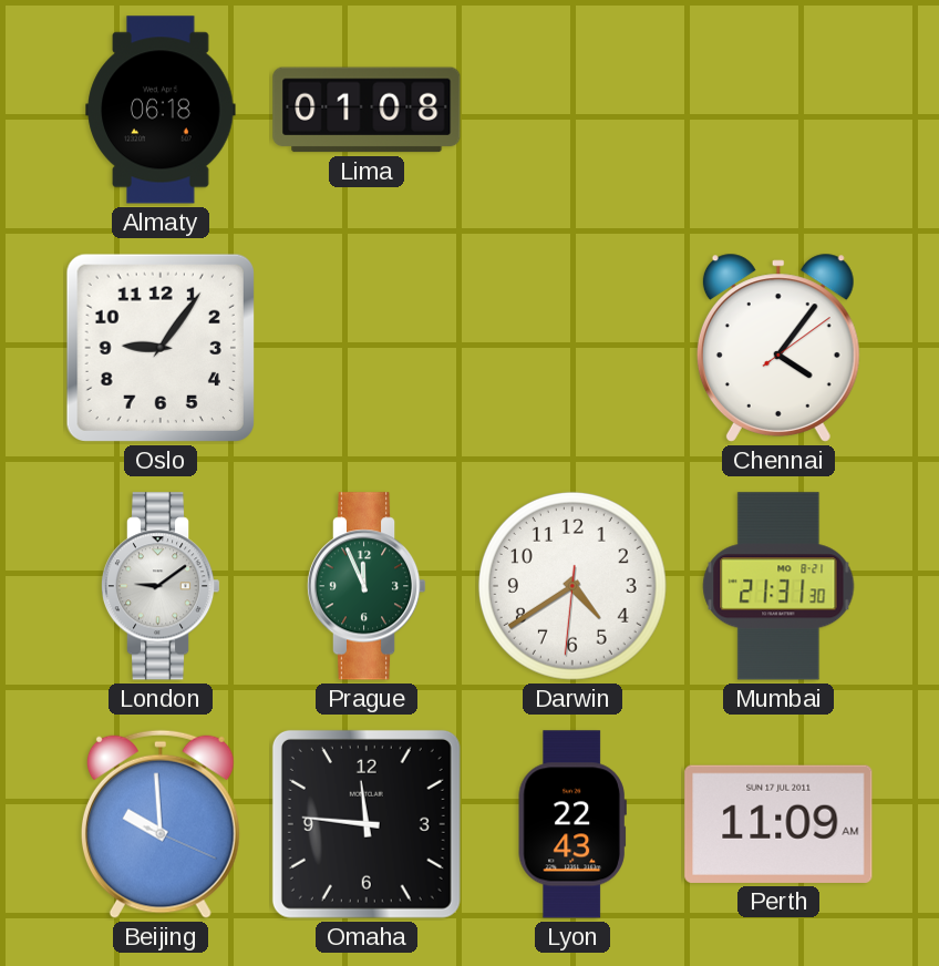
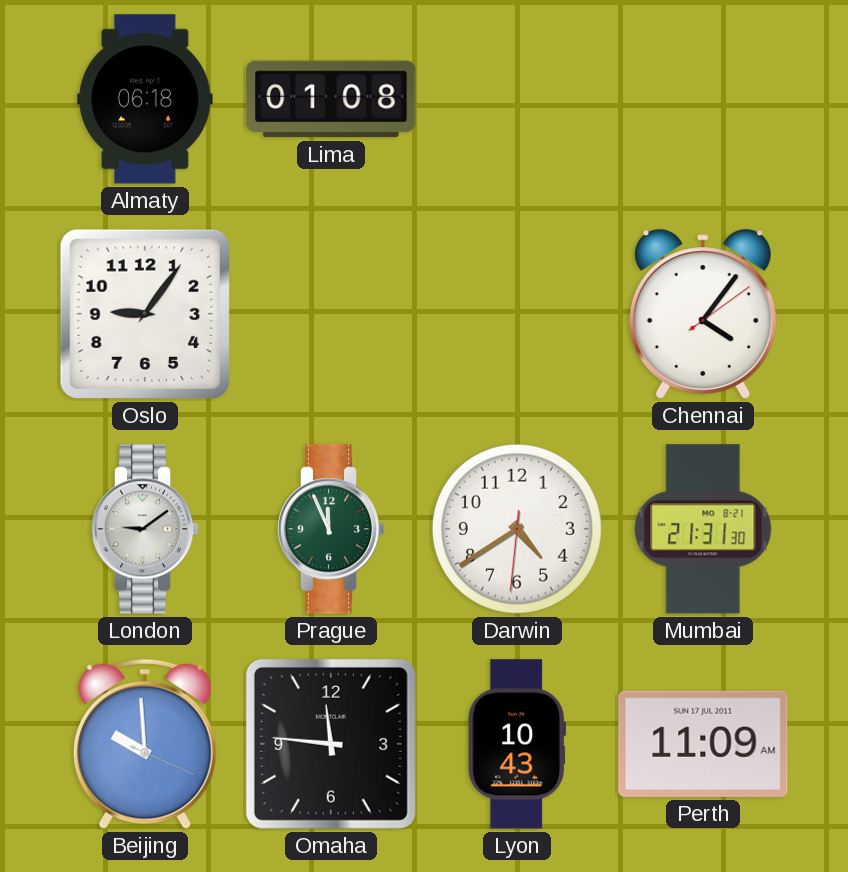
Lyon: 22:43 -> 10:43
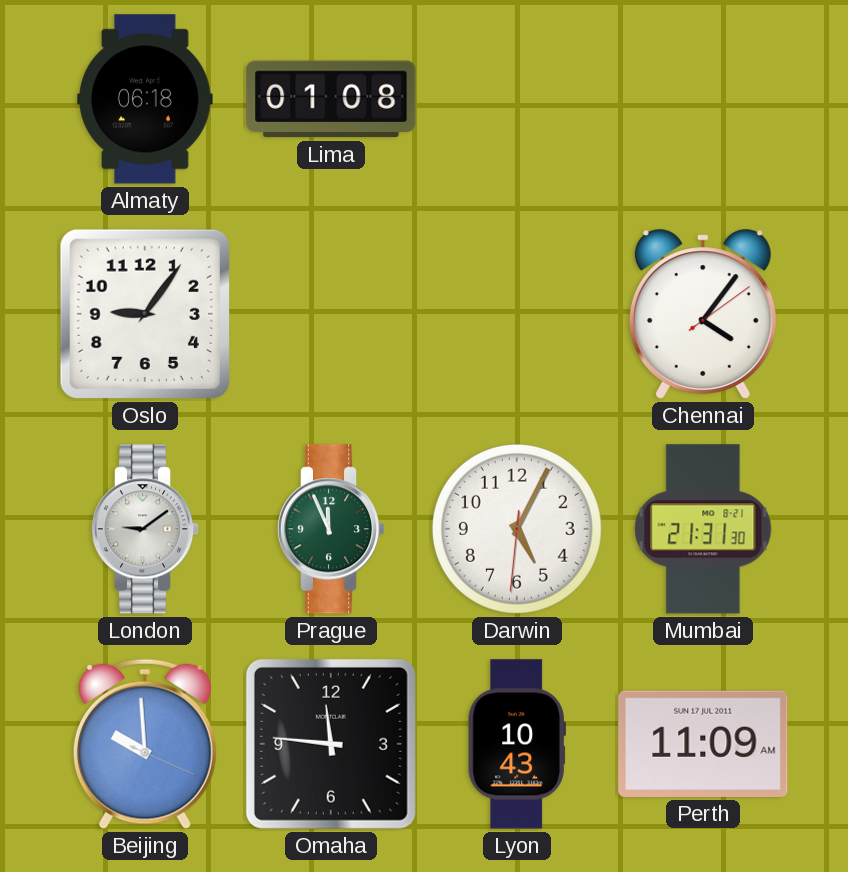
Darwin: 4:39 -> 5:04
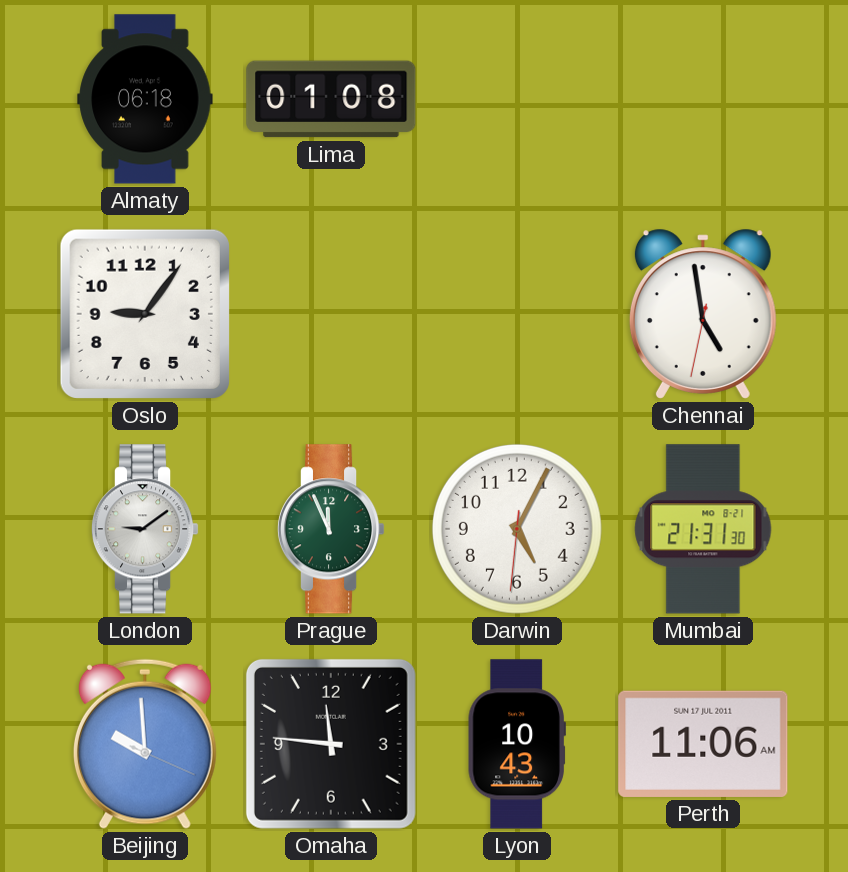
Chennai: 4:06 -> 4:58
Perth: 11:09 -> 11:06
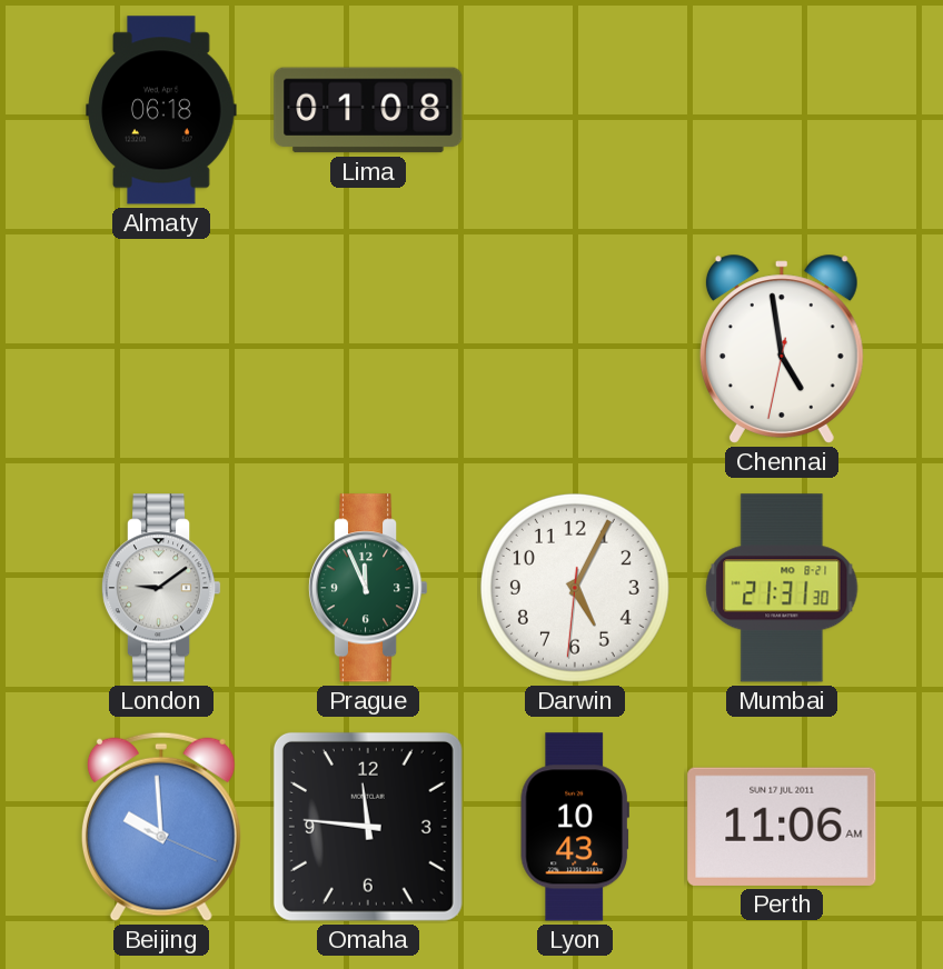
Oslo: 9:06 -> none
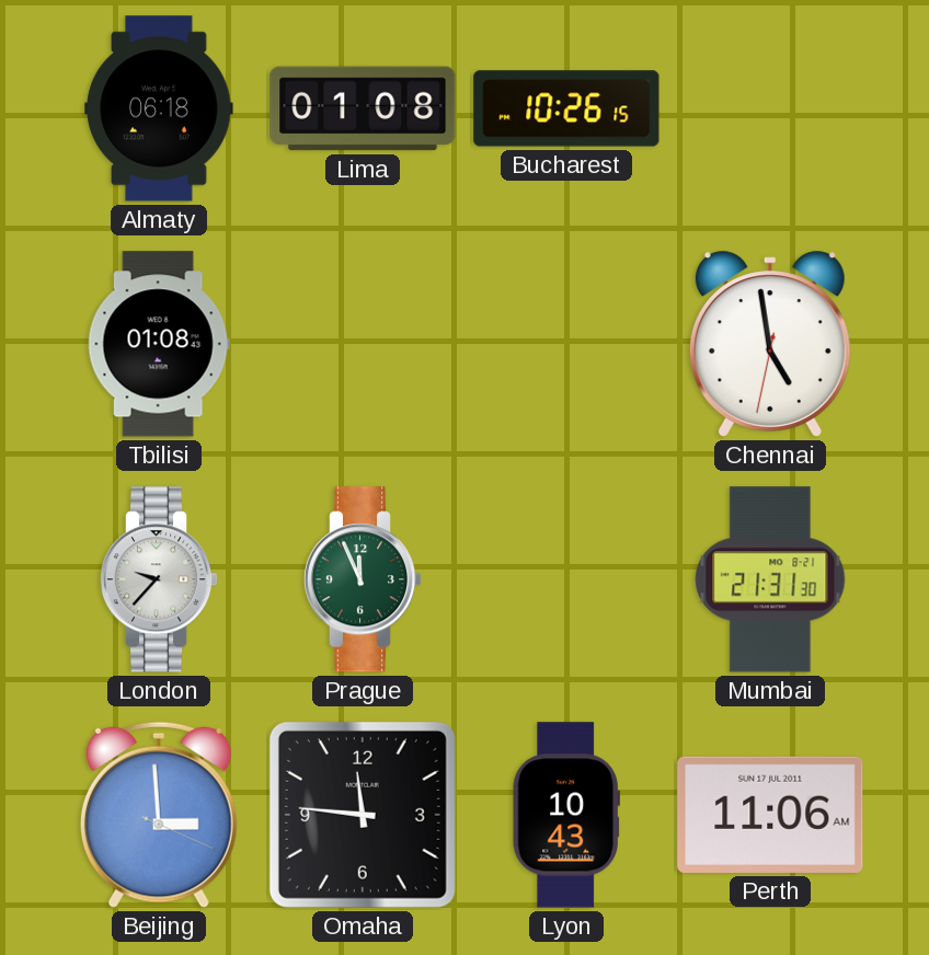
Bucharest: none -> 10:26
Tbilisi: none -> 01:08
London: 9:09 -> 9:37
Darwin: 5:04 -> none
Beijing: 9:59 -> 2:59
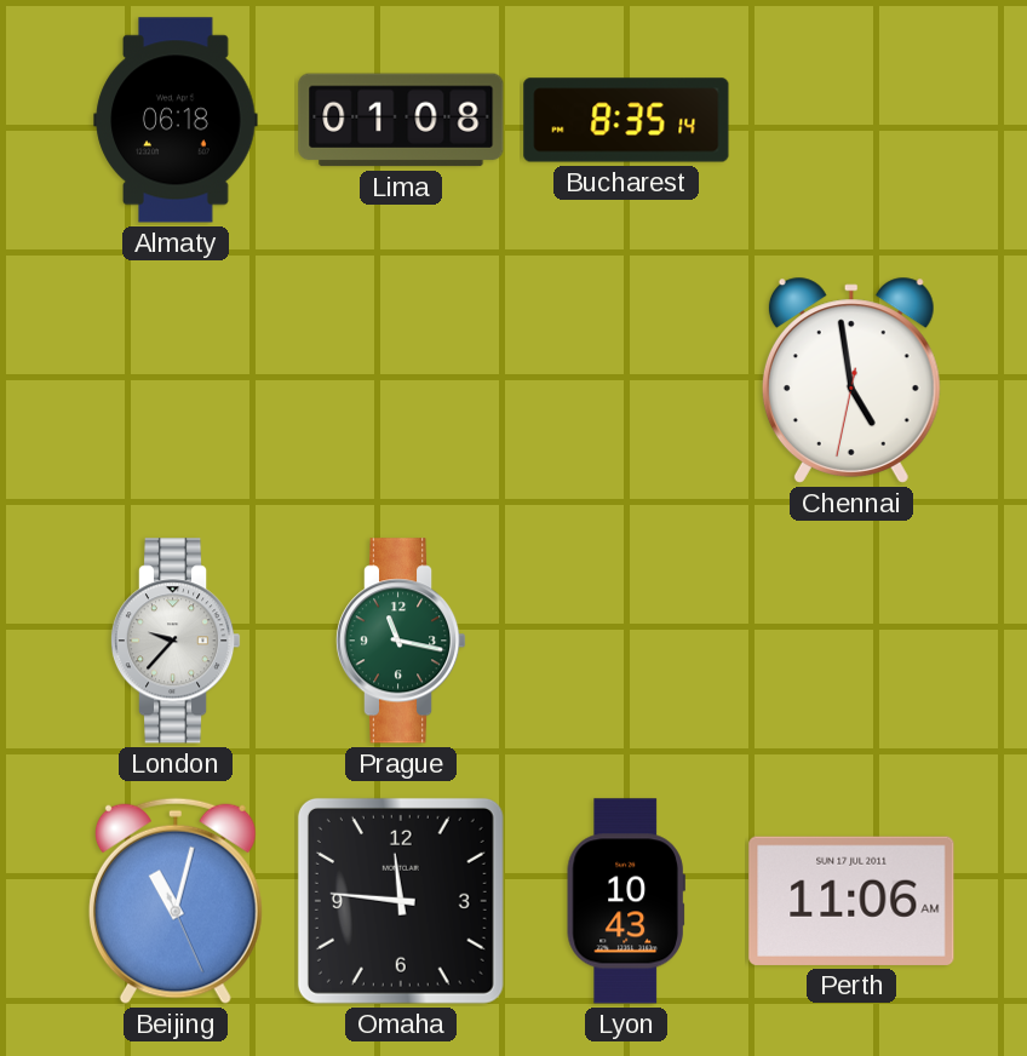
Bucharest: 10:26 -> 8:35
Tbilisi: 01:08 -> none
Prague: 11:56 -> 11:17
Mumbai: 21:31 -> none
Beijing: 2:59 -> 11:02
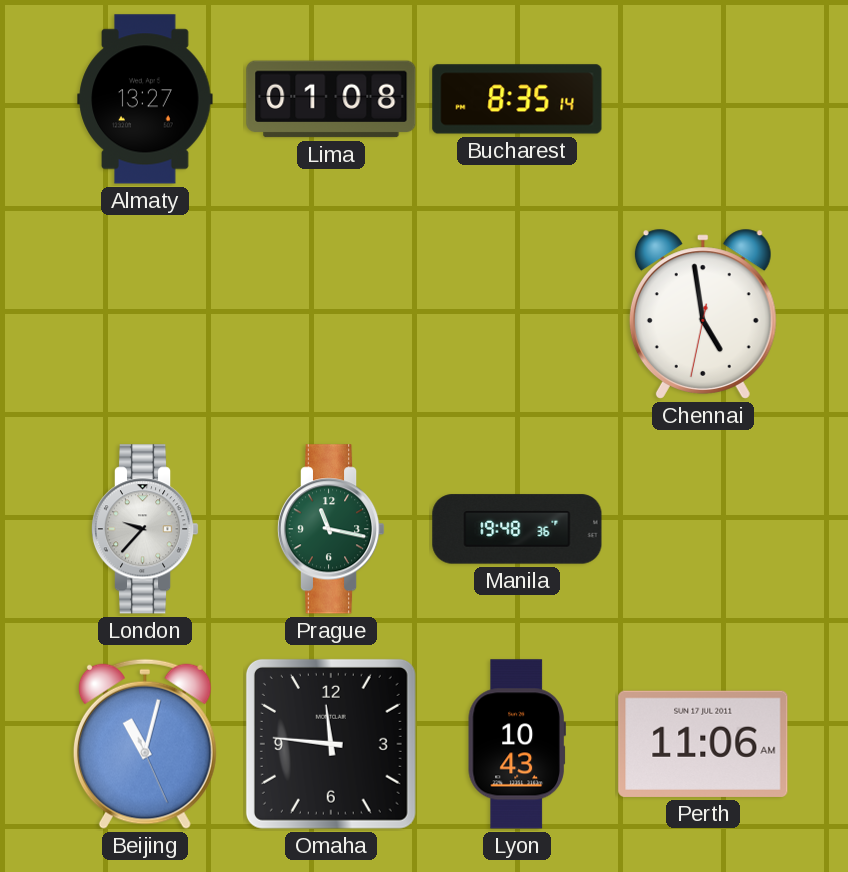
Almaty: 06:18 -> 13:27
Manila: none -> 19:48
